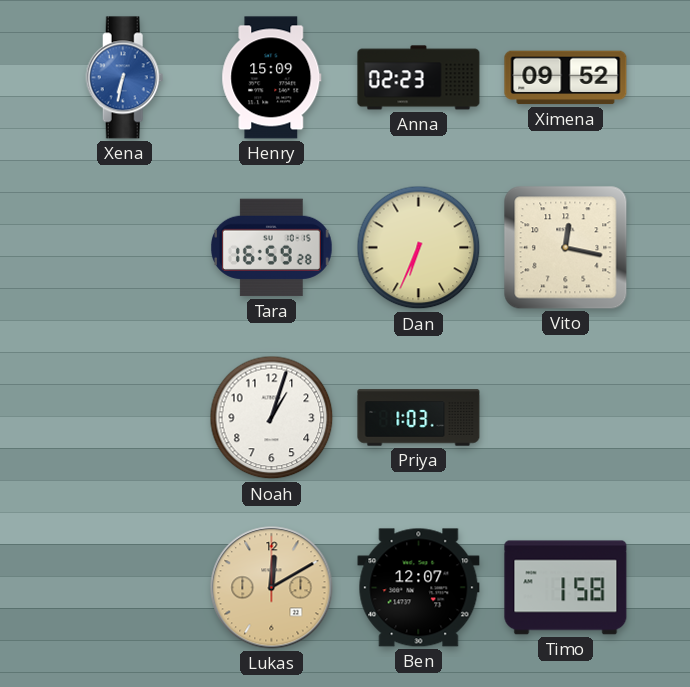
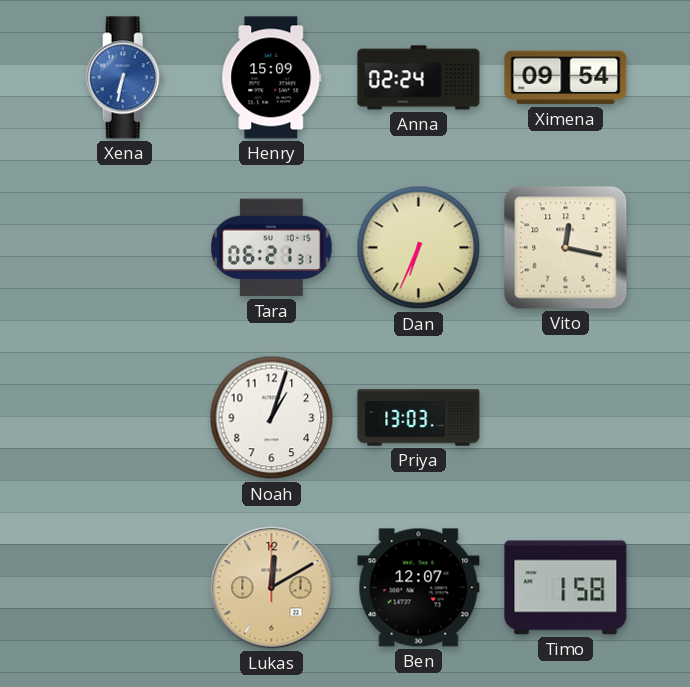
Anna: 02:23 -> 02:24
Ximena: 09:52 -> 09:54
Tara: 16:59 -> 06:21
Priya: 1:03 -> 13:03
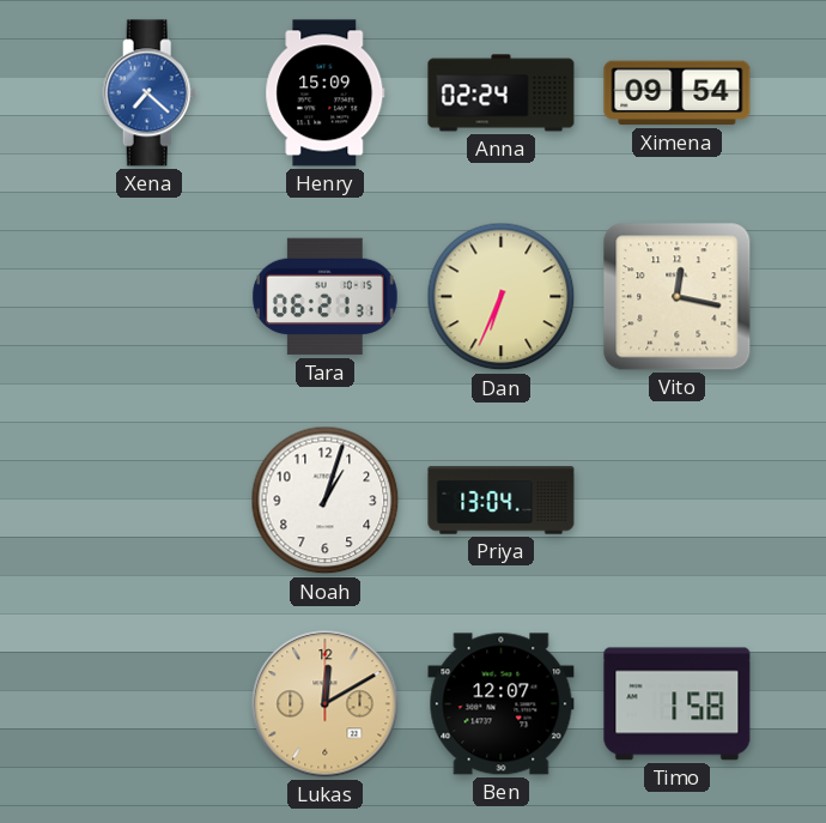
Xena: 6:32 -> 7:22
Priya: 13:03 -> 13:04
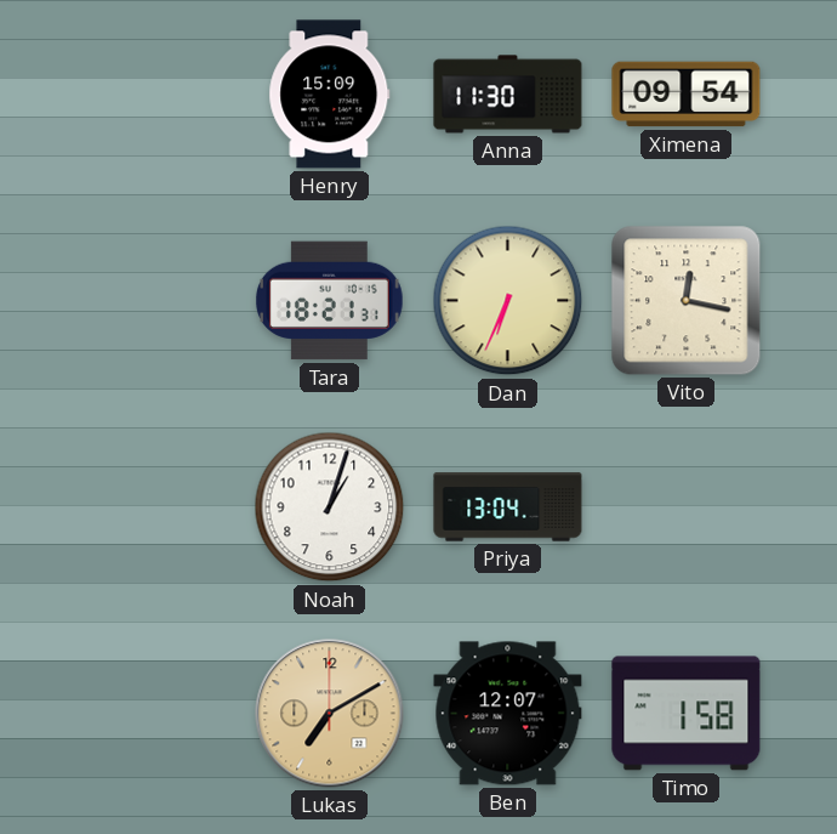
Xena: 7:22 -> none
Anna: 02:24 -> 11:30
Tara: 06:21 -> 18:21
Lukas: 12:10 -> 7:10
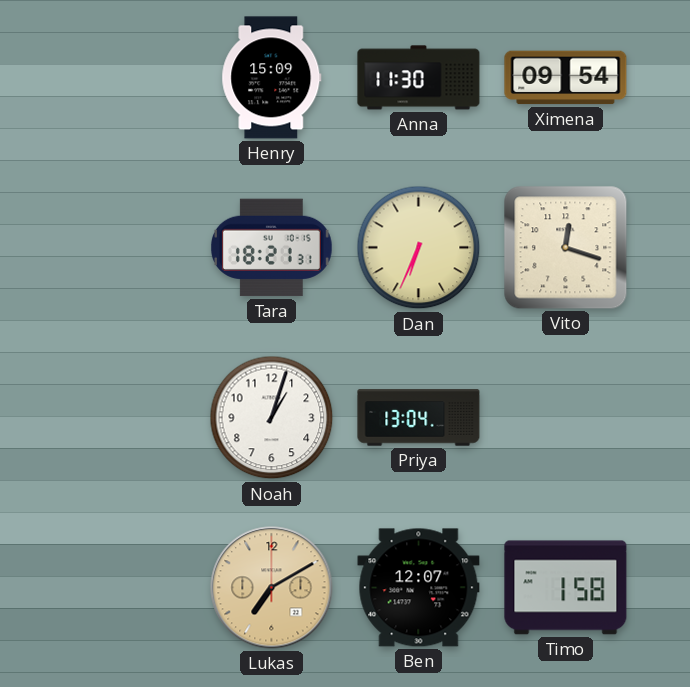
Vito: 12:17 -> 12:18
